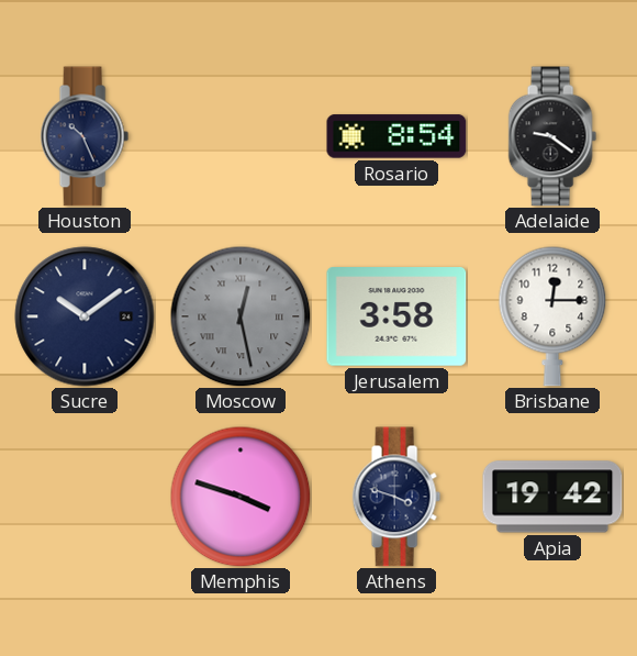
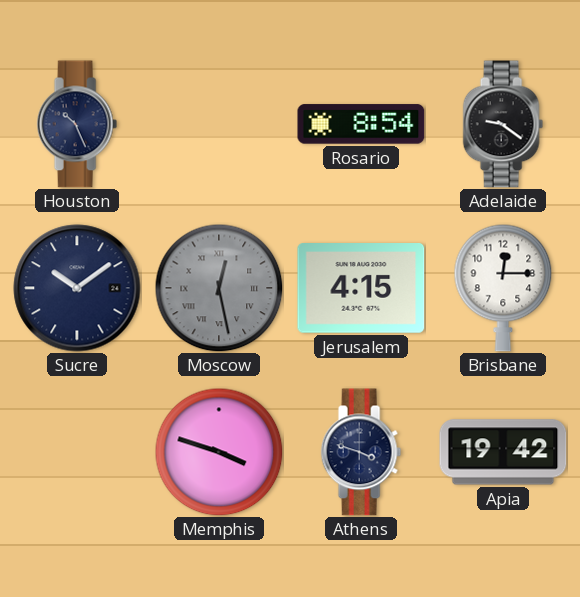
Jerusalem: 3:58 -> 4:15
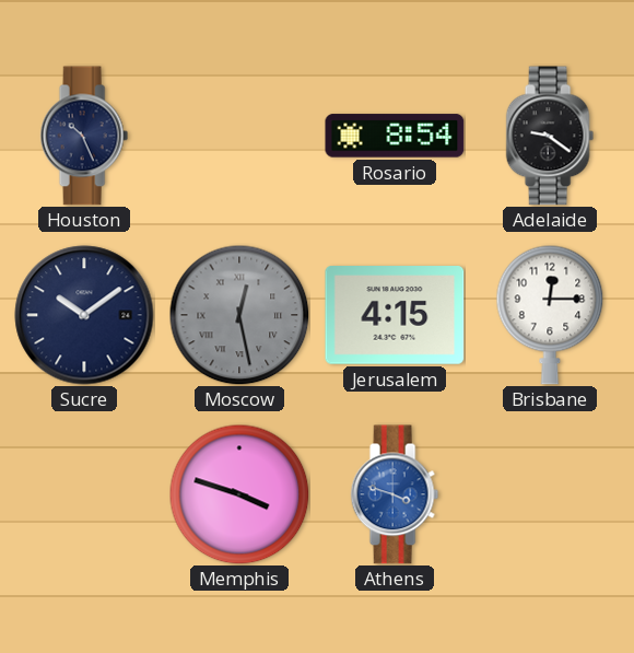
Athens dial: navy -> blue
Apia: 19:42 -> none
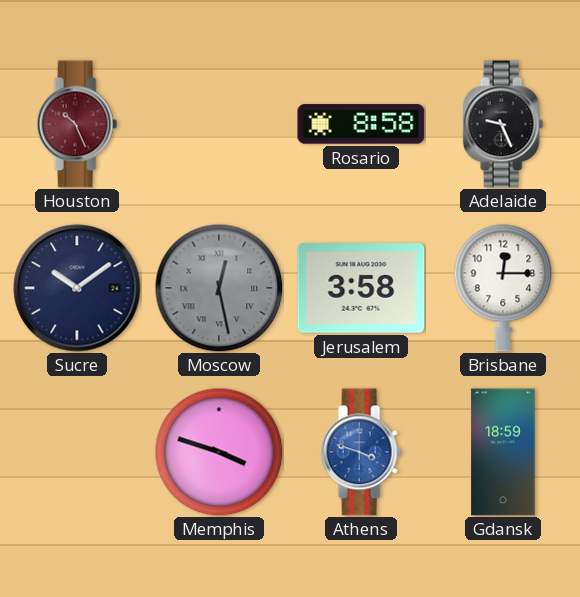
Houston dial: navy -> burgundy
Rosario: 8:54 -> 8:58
Adelaide: 9:21 -> 9:26
Jerusalem: 4:15 -> 3:58
Gdansk: none -> 18:59
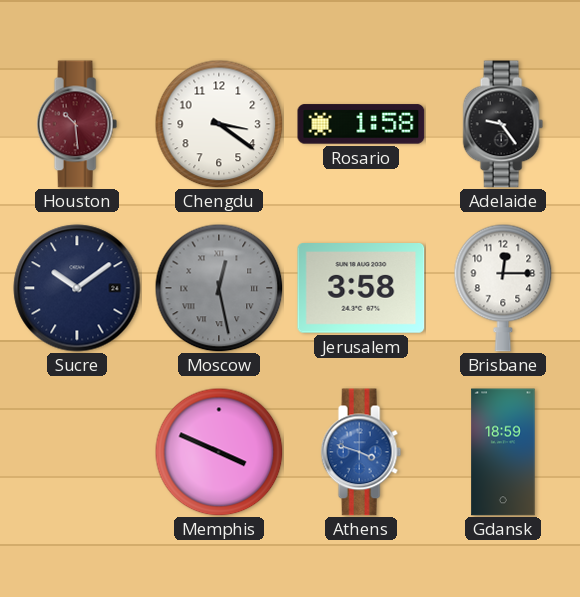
Houston: 10:26 -> 10:29
Chengdu: none -> 3:21
Rosario: 8:58 -> 1:58
Adelaide: 9:26 -> 9:24
Memphis: 3:48 -> 3:49
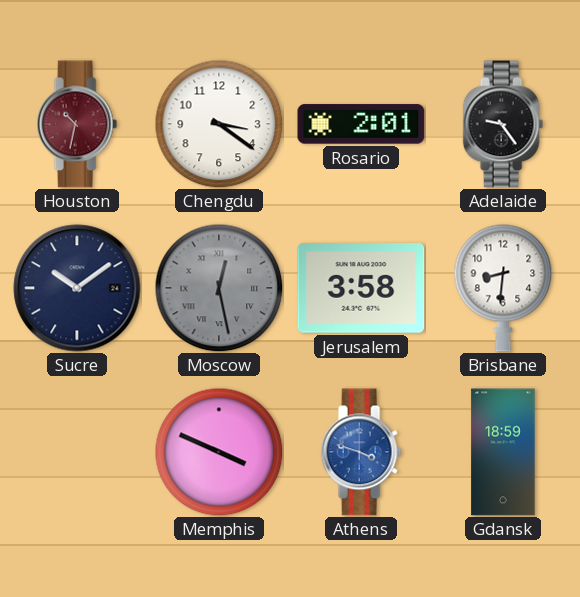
Houston: 10:29 -> 10:32
Rosario: 1:58 -> 2:01
Brisbane: 12:15 -> 8:31
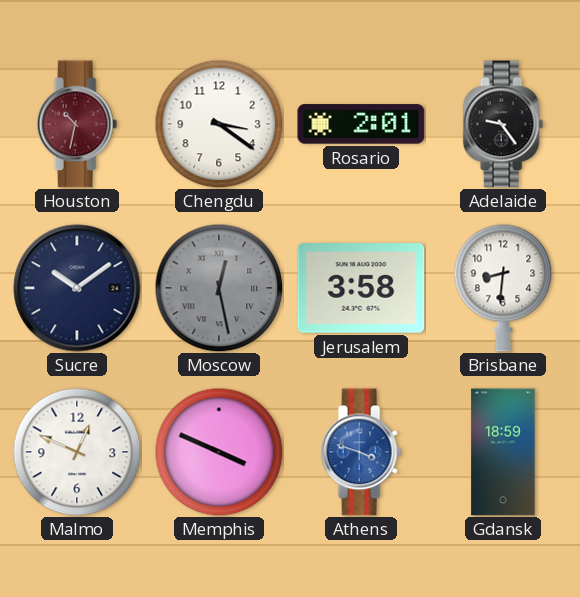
Malmo: none -> 12:49
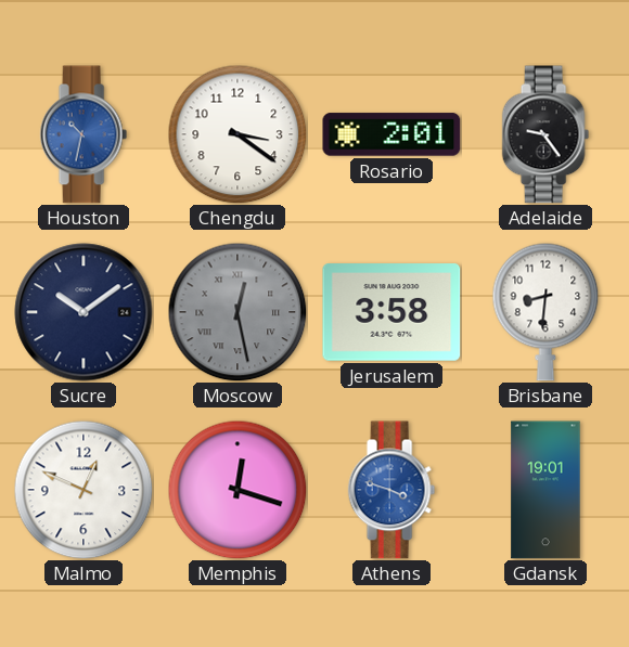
Houston dial: burgundy -> blue
Memphis: 3:49 -> 12:18
Gdansk: 18:59 -> 19:01
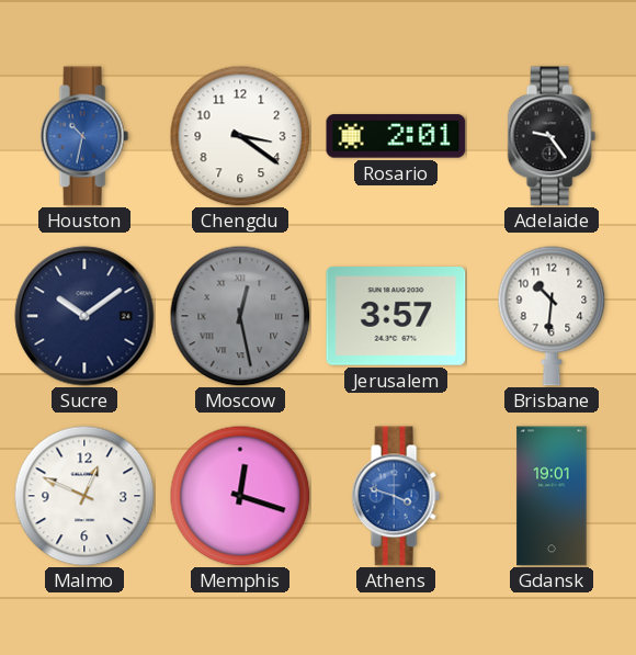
Jerusalem: 3:58 -> 3:57
Brisbane: 8:31 -> 10:31
